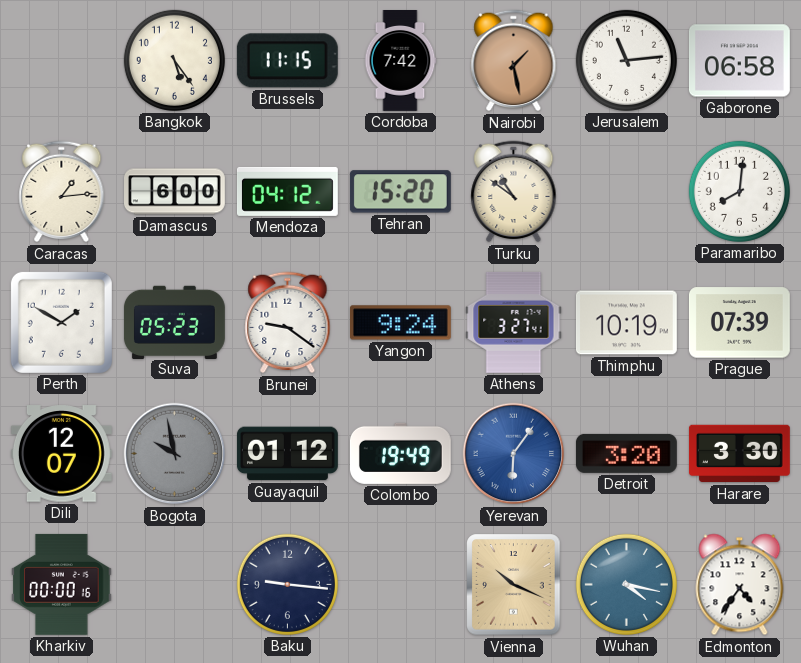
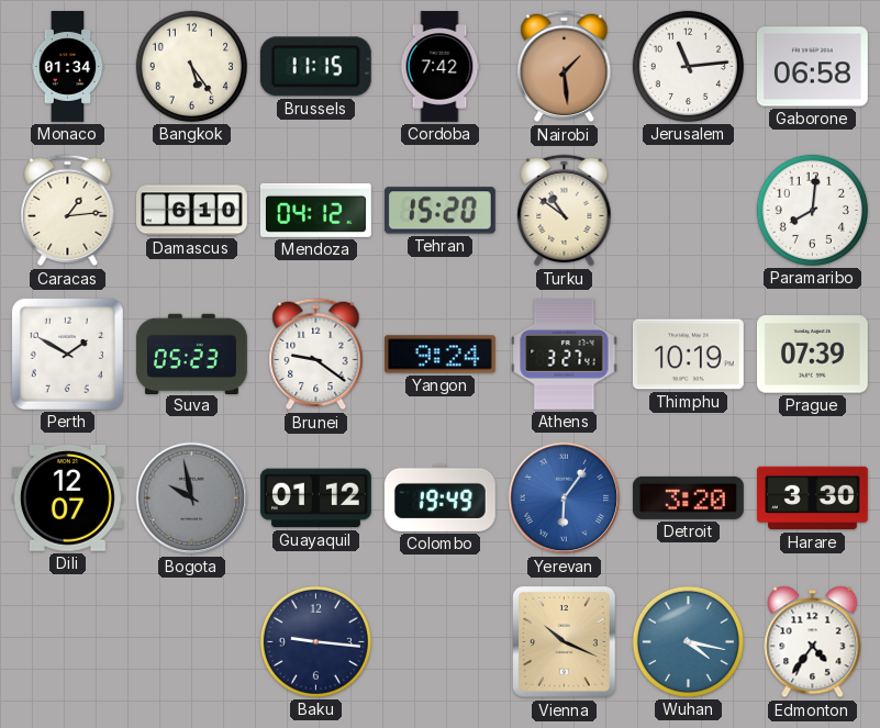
Monaco: none -> 01:34
Nairobi: 1:28 -> 1:29
Damascus: 6:00 -> 6:10
Kharkiv: 00:00 -> none
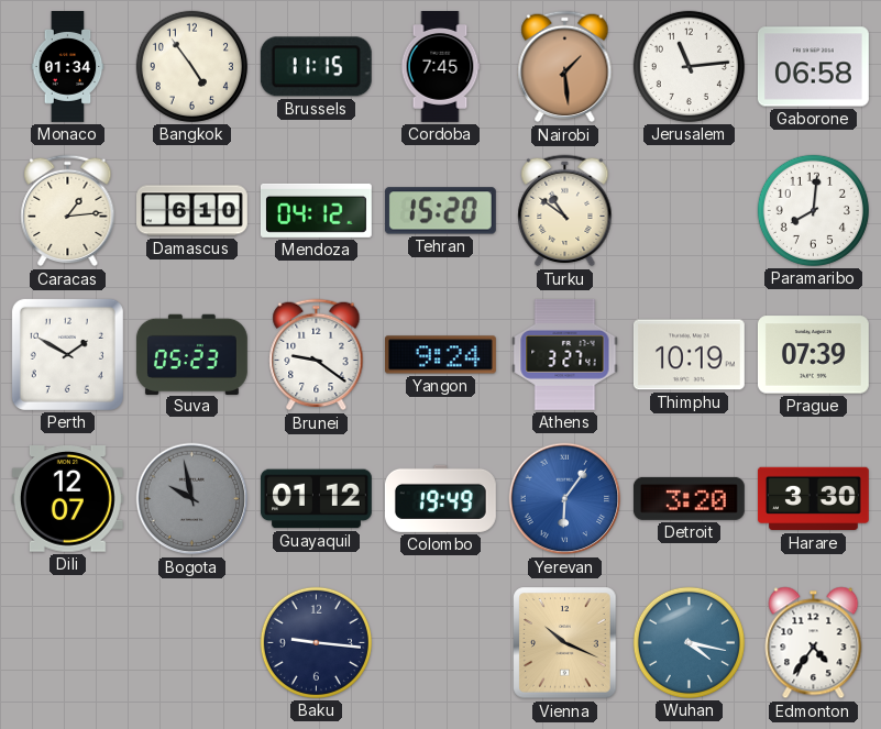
Bangkok: 5:24 -> 4:54
Cordoba: 7:42 -> 7:45
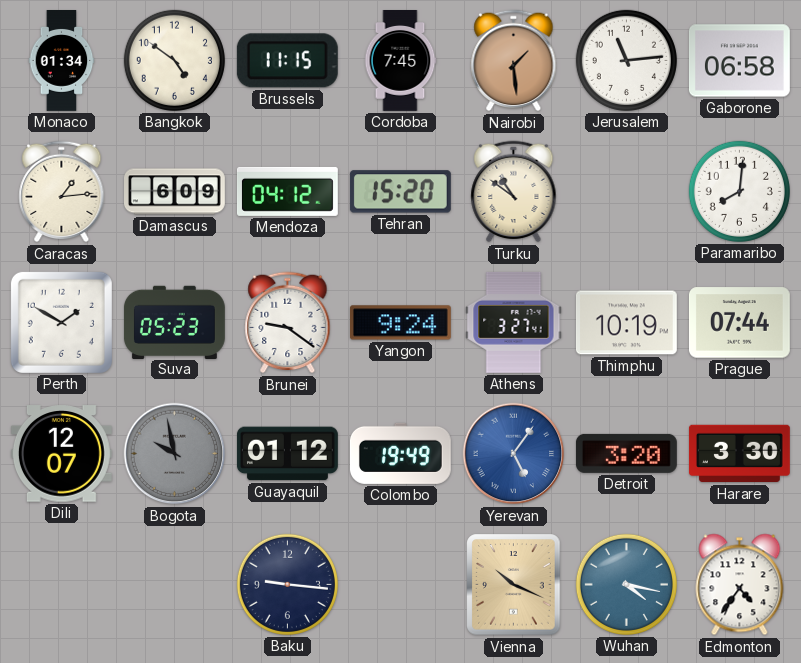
Bangkok: 4:54 -> 4:51
Damascus: 6:10 -> 6:09
Prague: 07:39 -> 07:44
Yerevan: 6:06 -> 5:06
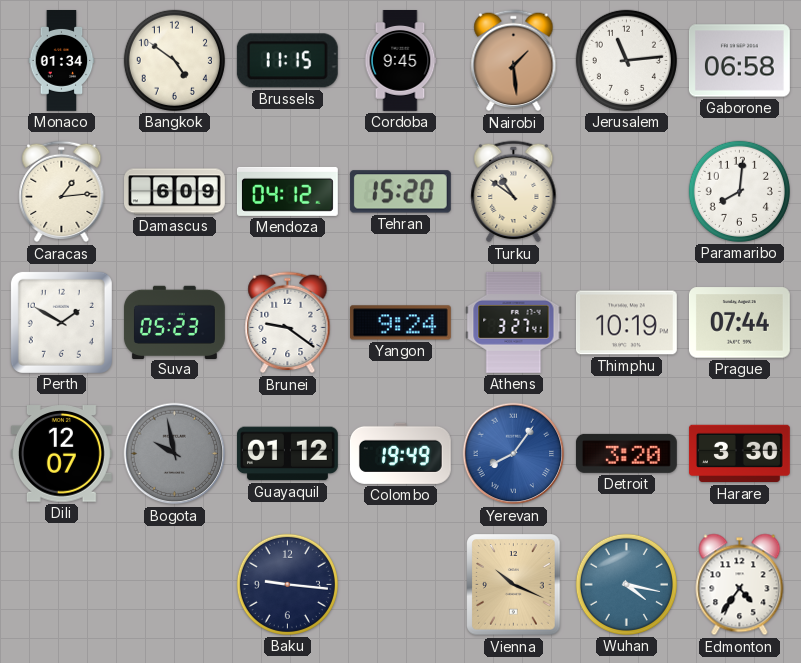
Cordoba: 7:45 -> 9:45
Yerevan: 5:06 -> 8:06
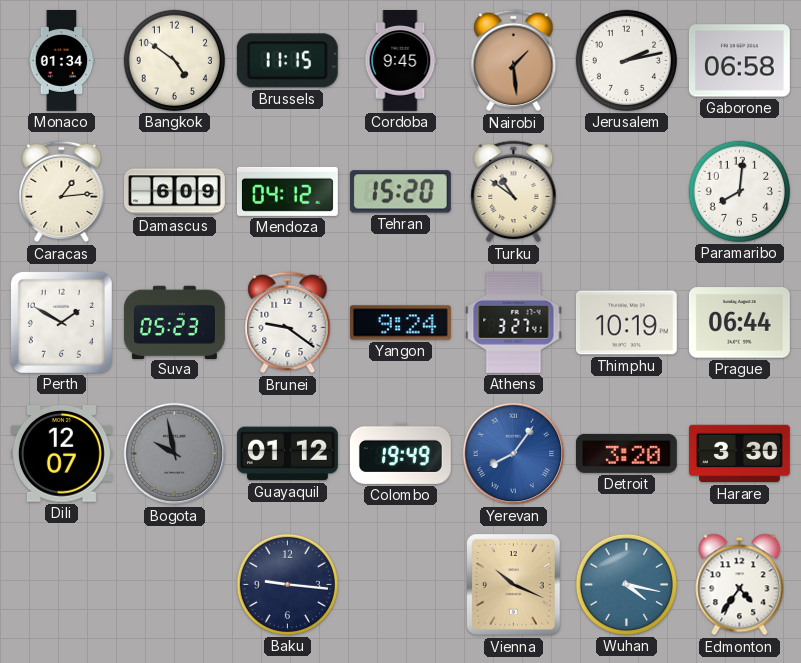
Jerusalem: 11:14 -> 2:13
Prague: 07:44 -> 06:44
